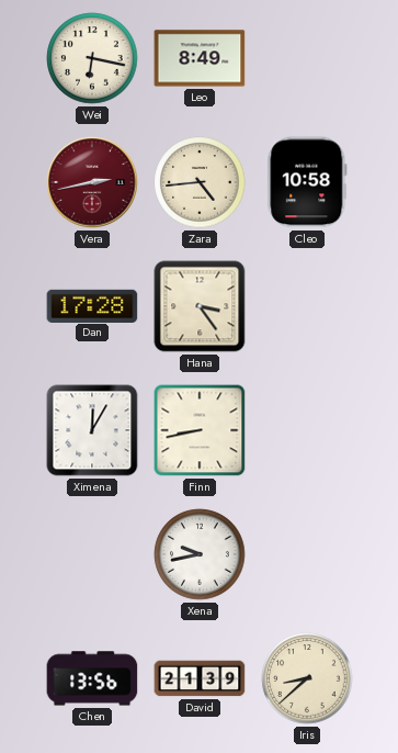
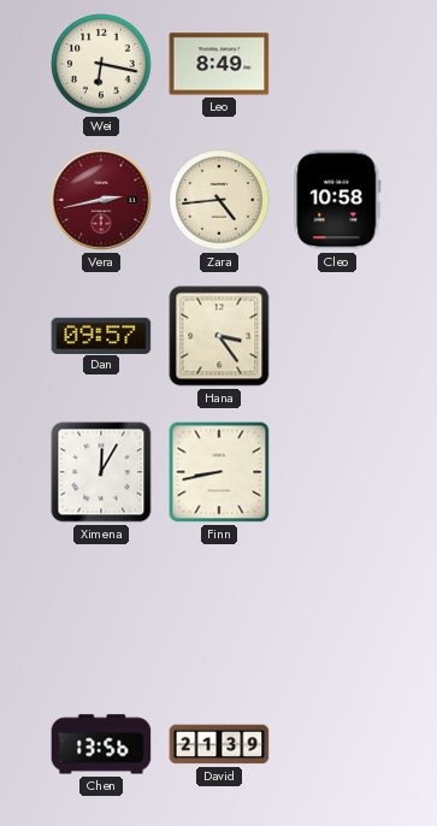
Dan: 17:28 -> 09:57
Xena: 9:43 -> none
Iris: 8:38 -> none
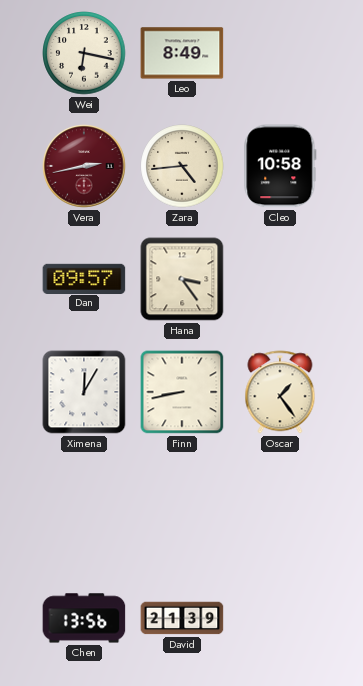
Oscar: none -> 1:24
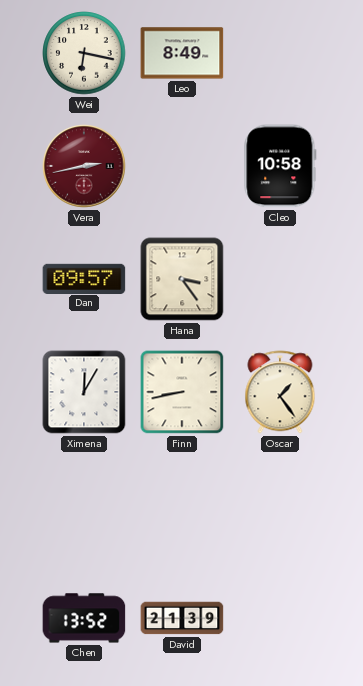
Zara: 4:44 -> none
Chen: 13:56 -> 13:52
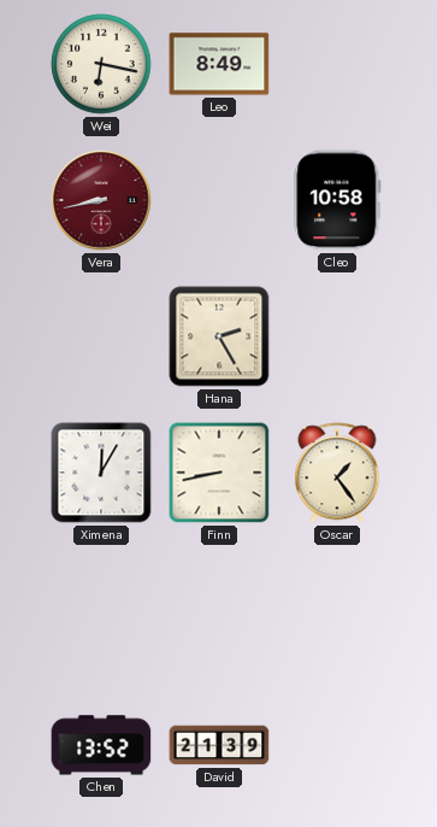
Vera: 2:43 -> 8:43
Dan: 09:57 -> none
Hana: 3:24 -> 2:25
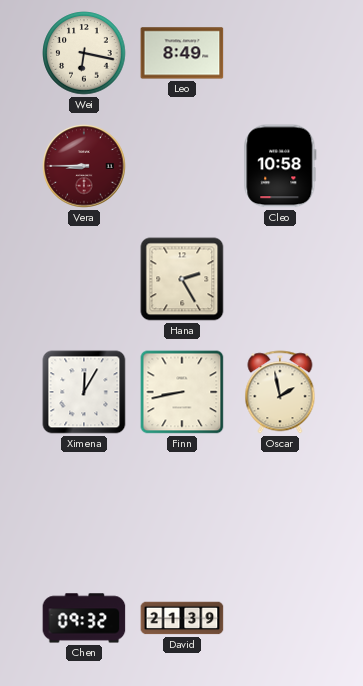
Vera: 8:43 -> 8:45
Oscar: 1:24 -> 1:58
Chen: 13:52 -> 09:32
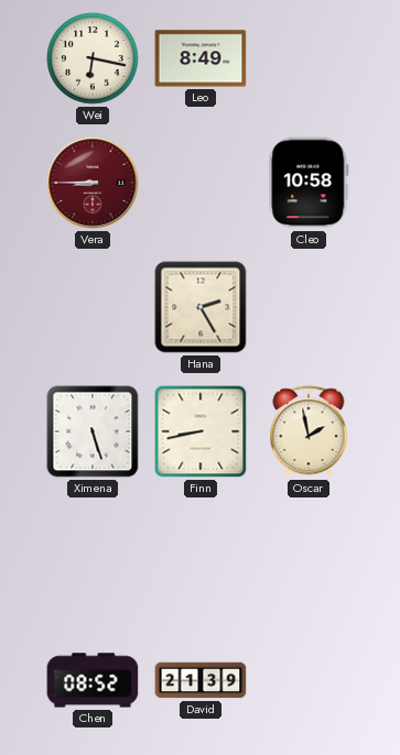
Ximena: 12:05 -> 5:27
Chen: 09:32 -> 08:52
